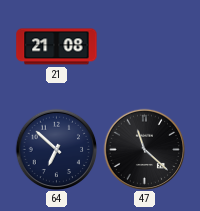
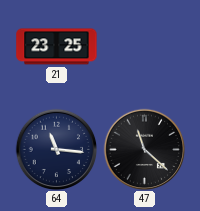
21: 21:08 -> 23:25
64: 6:52 -> 11:16
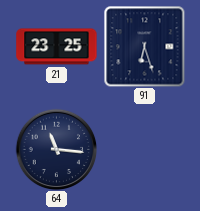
91: none -> 6:27
47: 11:22 -> none
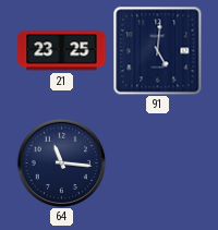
91: 6:27 -> 5:01
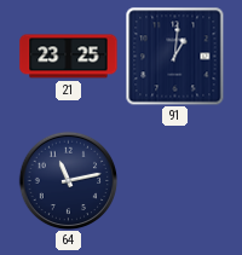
91: 5:01 -> 1:01
64: 11:16 -> 11:13
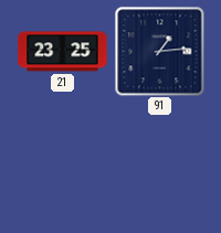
91: 1:01 -> 1:14
64: 11:13 -> none
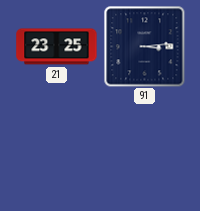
91: 1:14 -> 3:14
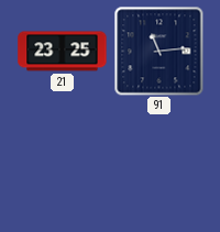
91: 3:14 -> 11:14
